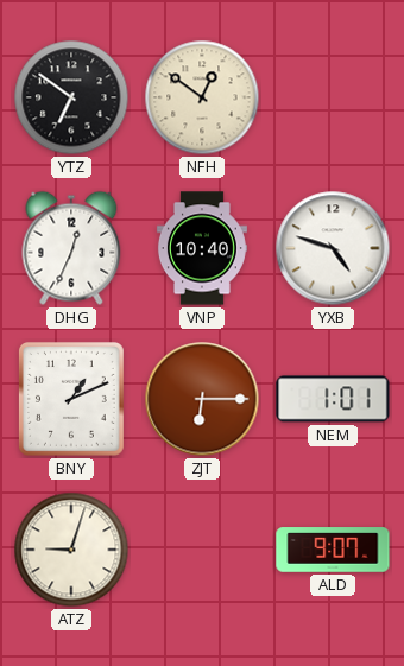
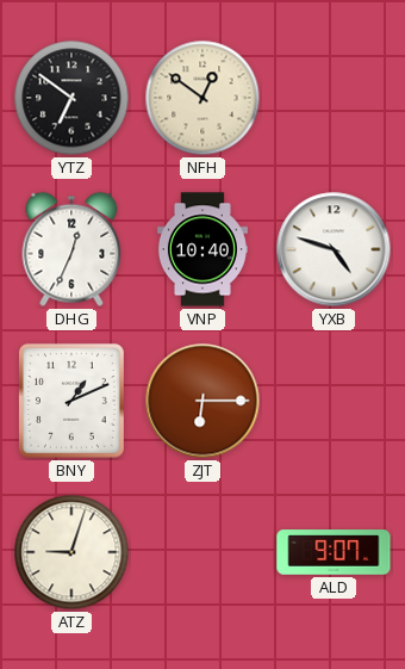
NEM: 1:01 -> none
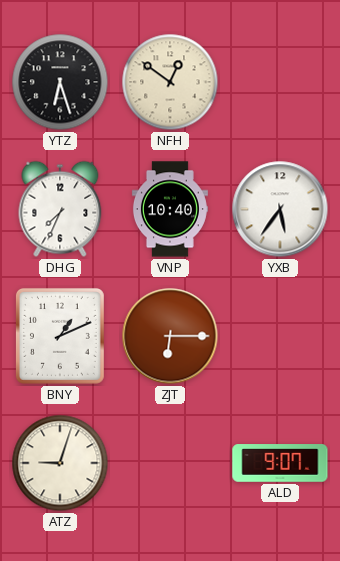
YTZ: 6:51 -> 6:27
DHG: 12:34 -> 7:34
YXB: 4:48 -> 5:36
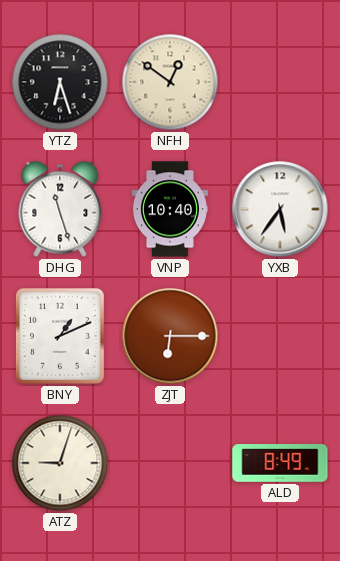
DHG: 7:34 -> 11:27
ALD: 9:07 -> 8:49
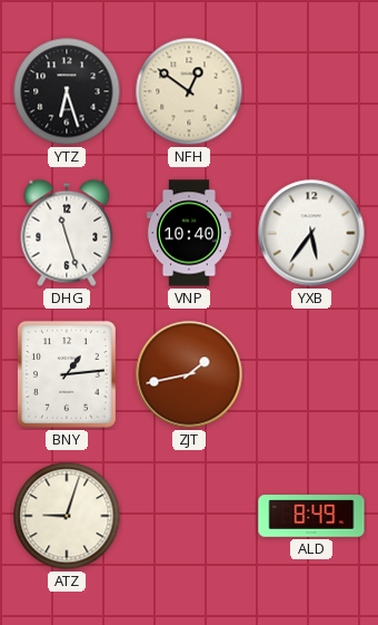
BNY: 1:11 -> 1:14
ZJT: 6:15 -> 1:43
